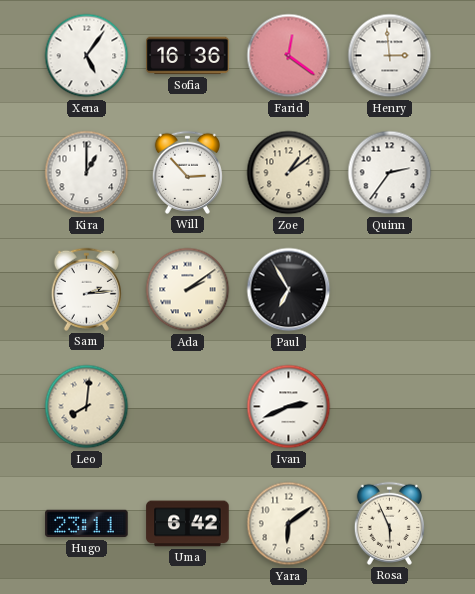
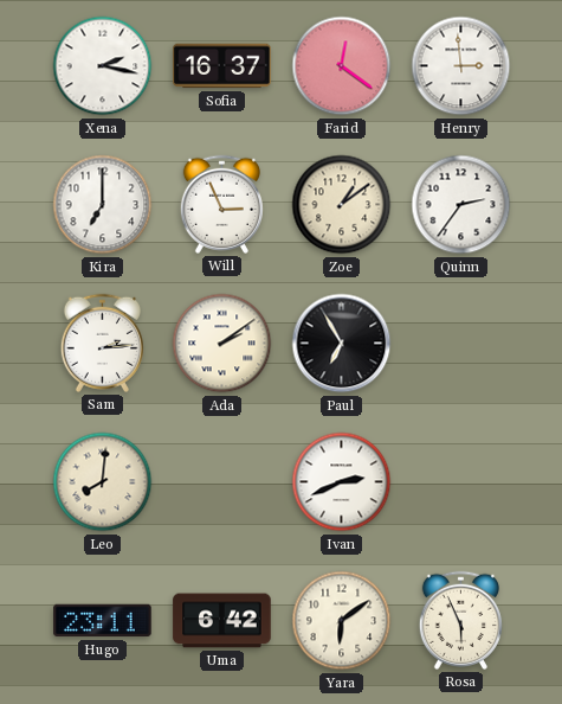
Xena: 5:06 -> 2:17
Sofia: 16:36 -> 16:37
Kira: 1:00 -> 7:00
Will: 2:53 -> 2:56
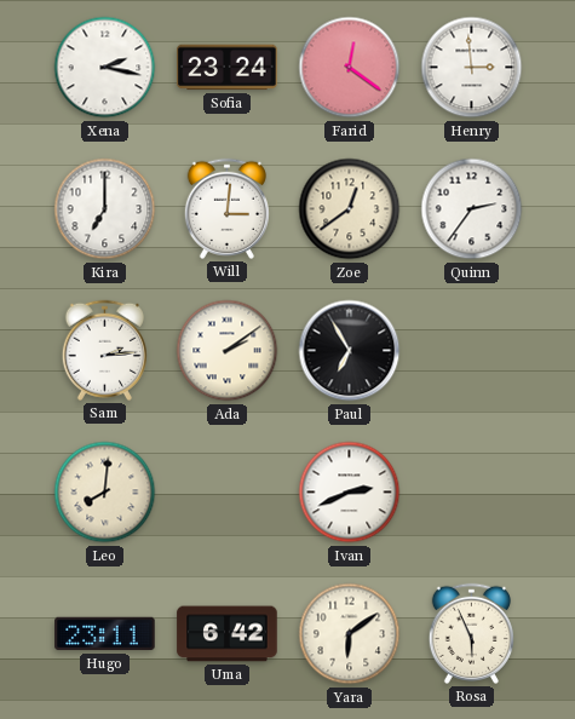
Sofia: 16:37 -> 23:24
Will: 2:56 -> 3:01
Zoe: 1:09 -> 12:39
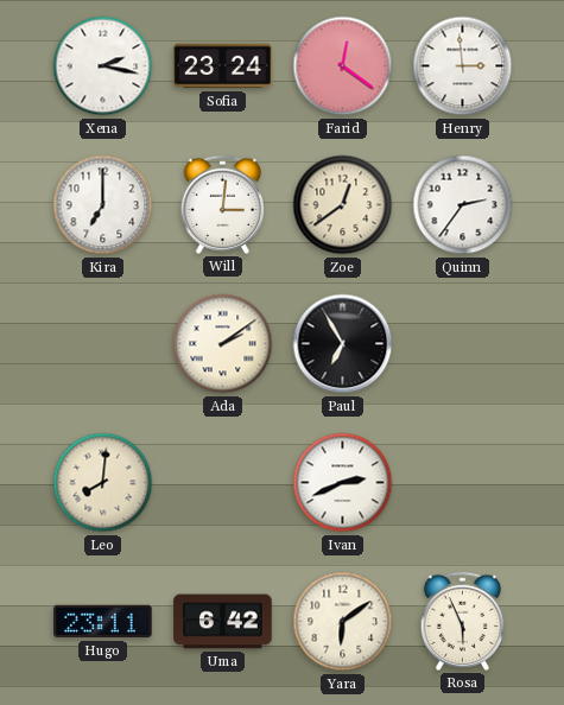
Sam: 2:14 -> none
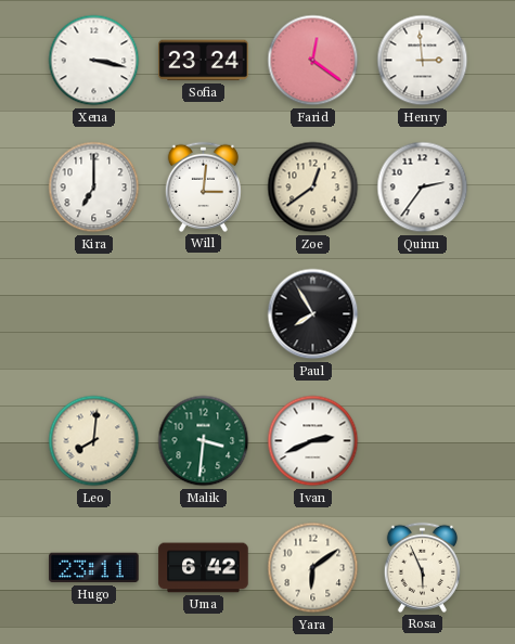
Xena: 2:17 -> 3:17
Ada: 2:09 -> none
Paul: 6:55 -> 7:55
Malik: none -> 3:31
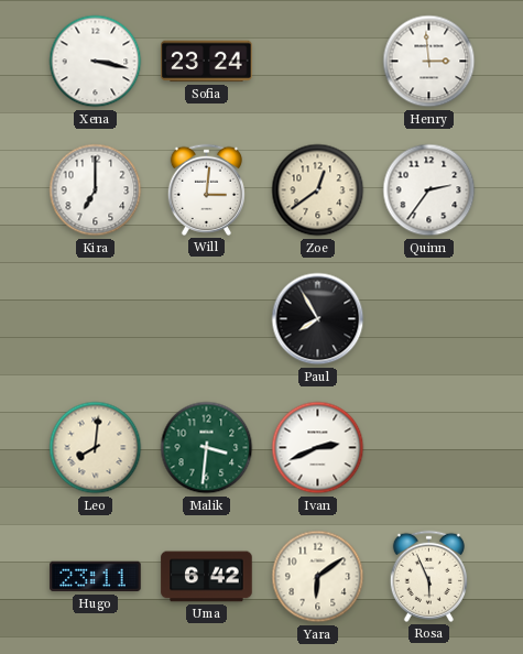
Farid: 12:21 -> none
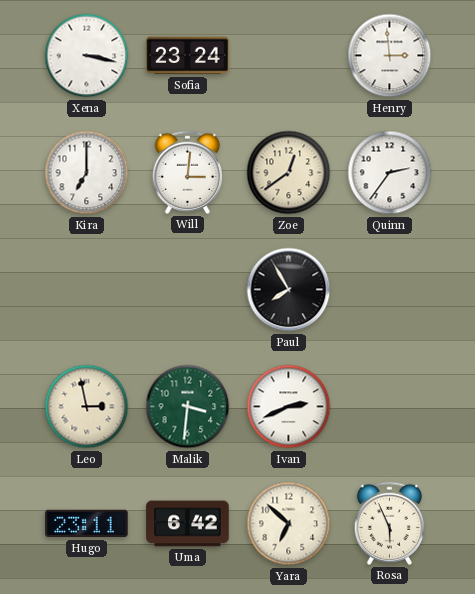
Leo: 8:01 -> 2:58
Yara: 6:09 -> 6:52
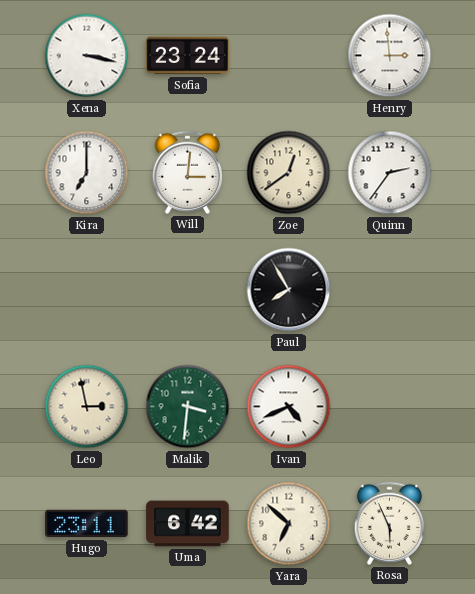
Ivan: 2:41 -> 4:41
